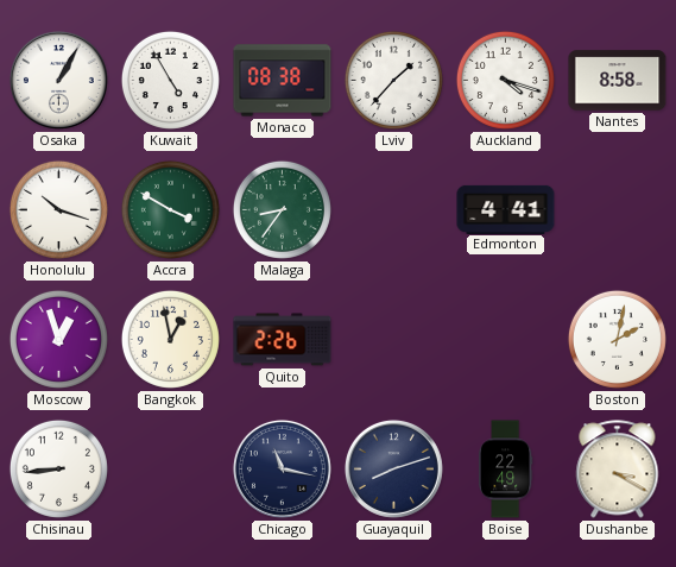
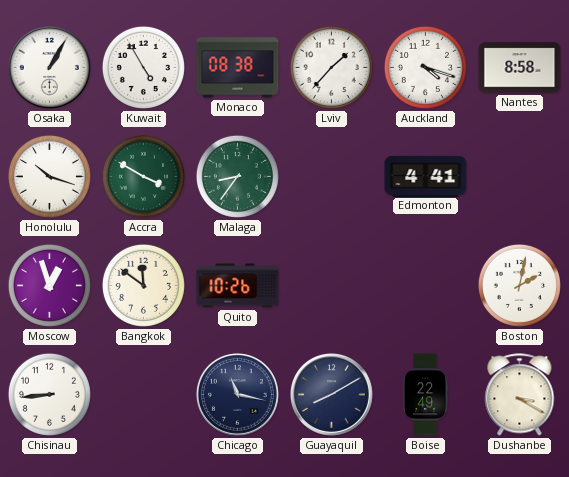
Bangkok: 12:58 -> 11:51
Quito: 2:26 -> 10:26
Guayaquil: 8:12 -> 8:10
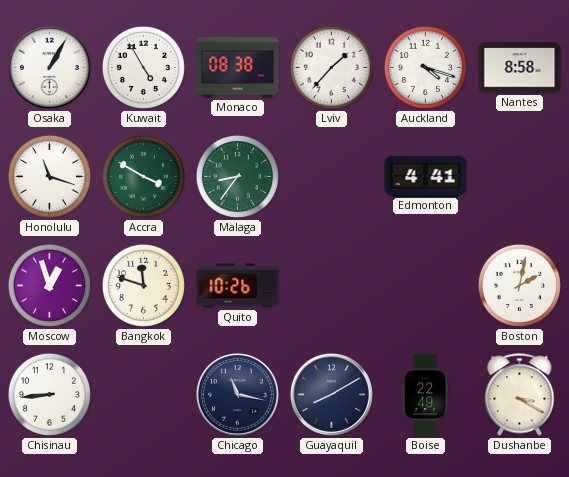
Honolulu: 10:18 -> 11:18
Bangkok: 11:51 -> 11:48
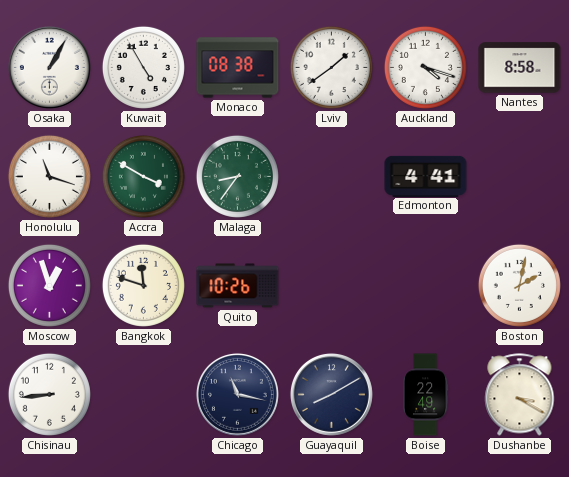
Lviv: 1:37 -> 1:39
